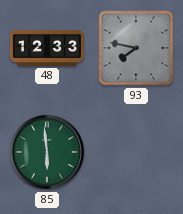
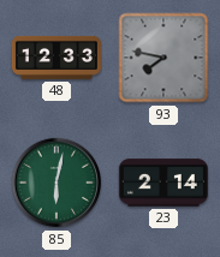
85: 5:59 -> 6:02
23: none -> 2:14
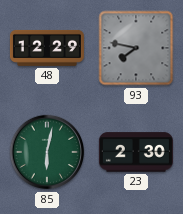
48: 12:33 -> 12:29
23: 2:14 -> 2:30
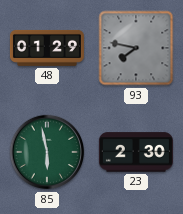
48: 12:29 -> 01:29
85: 6:02 -> 5:58
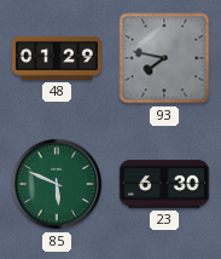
85: 5:58 -> 5:49
23: 2:30 -> 6:30
